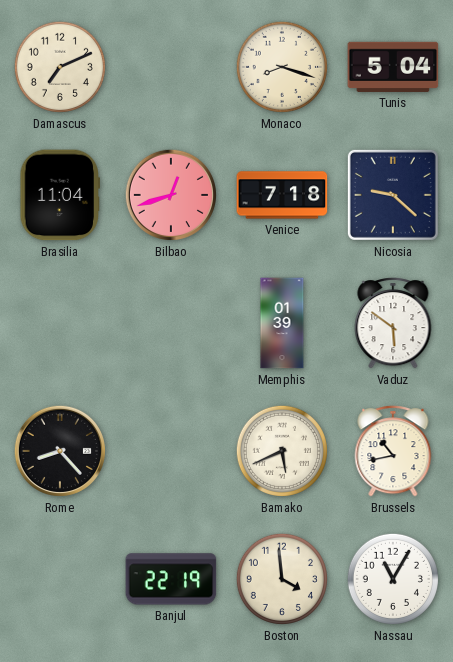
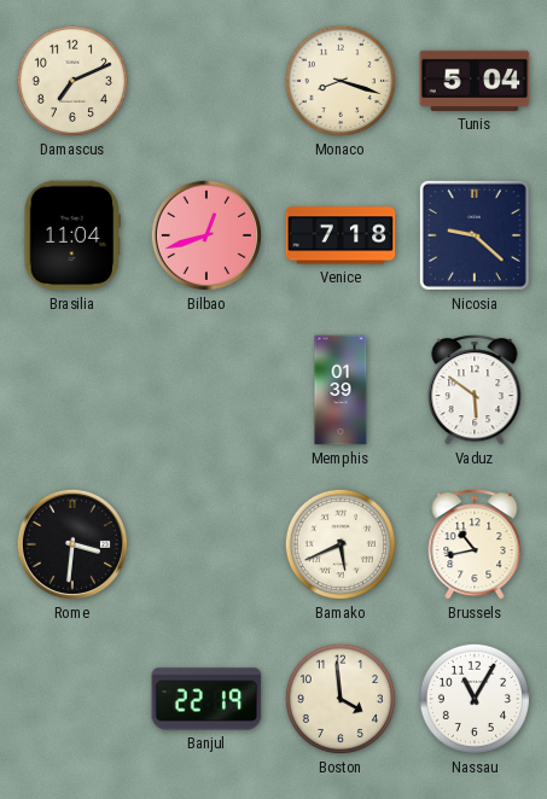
Rome: 8:23 -> 3:31
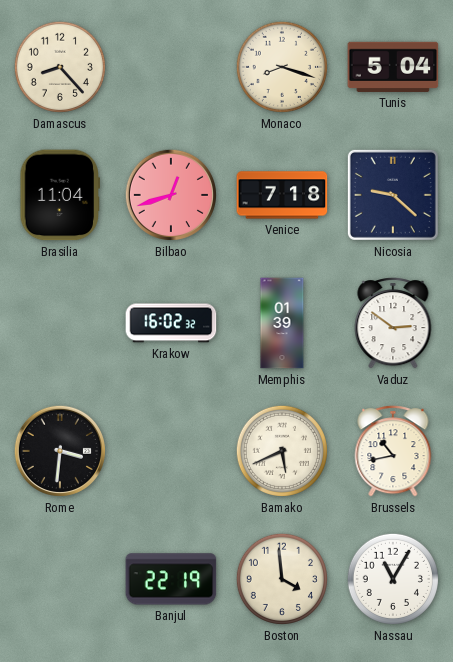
Damascus: 7:11 -> 8:23
Krakow: none -> 16:02
Vaduz: 5:51 -> 2:51
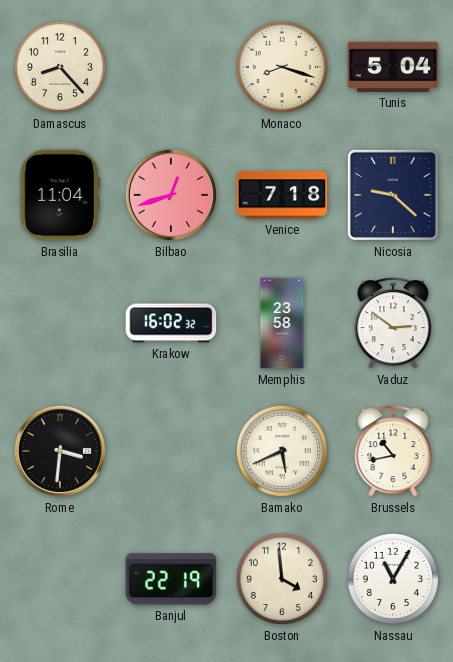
Memphis: 01:39 -> 23:58
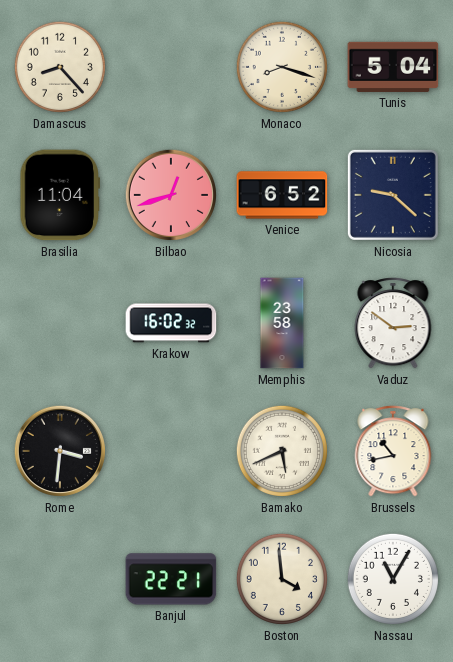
Venice: 7:18 -> 6:52
Banjul: 22:19 -> 22:21
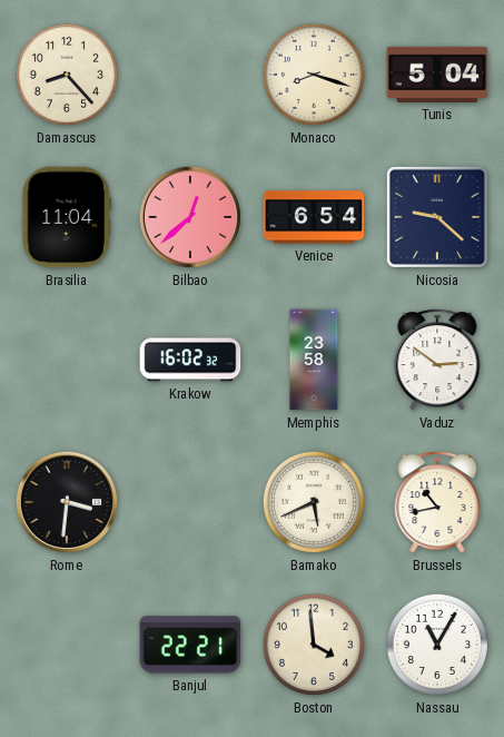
Bilbao: 12:42 -> 12:38
Venice: 6:52 -> 6:54
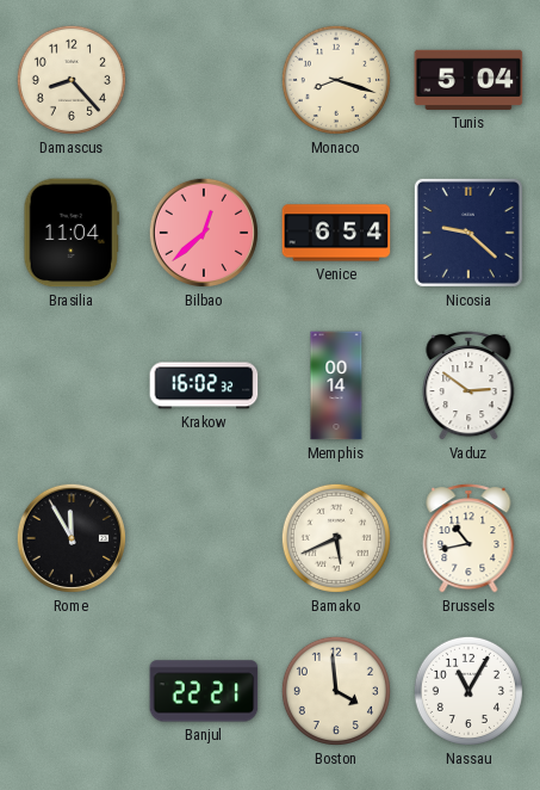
Memphis: 23:58 -> 00:14
Rome: 3:31 -> 11:55
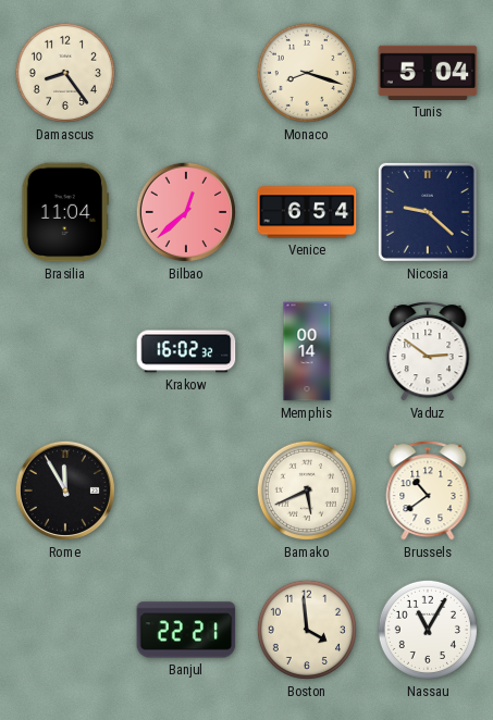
Damascus: 8:23 -> 8:24
Brussels: 10:43 -> 10:39
